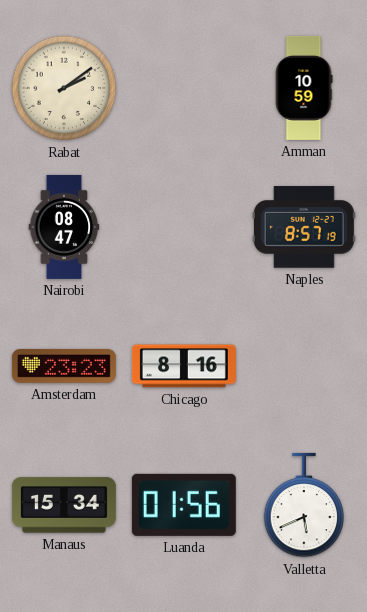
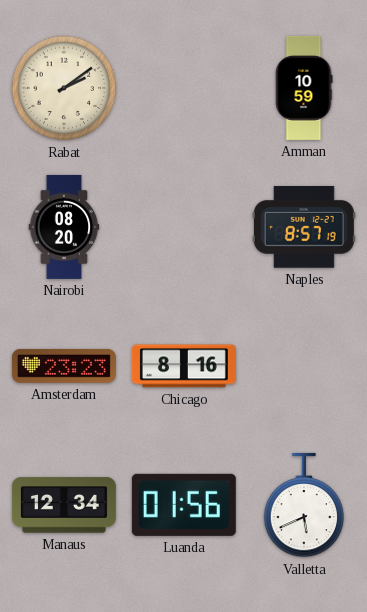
Nairobi: 08:47 -> 08:20
Manaus: 15:34 -> 12:34
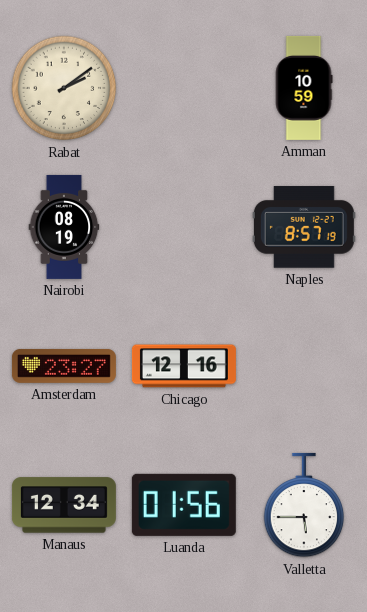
Nairobi: 08:20 -> 08:19
Amsterdam: 23:23 -> 23:27
Chicago: 8:16 -> 12:16
Valletta: 5:41 -> 5:45
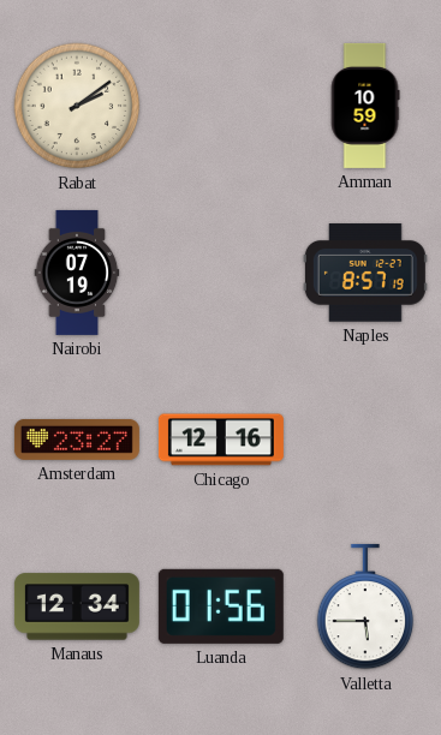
Nairobi: 08:19 -> 07:19
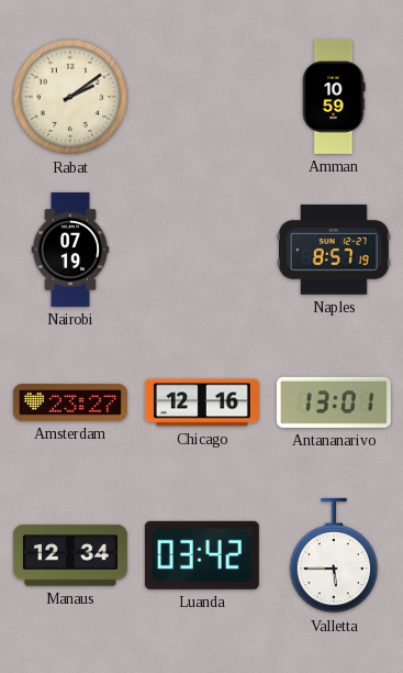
Antananarivo: none -> 13:01
Luanda: 01:56 -> 03:42
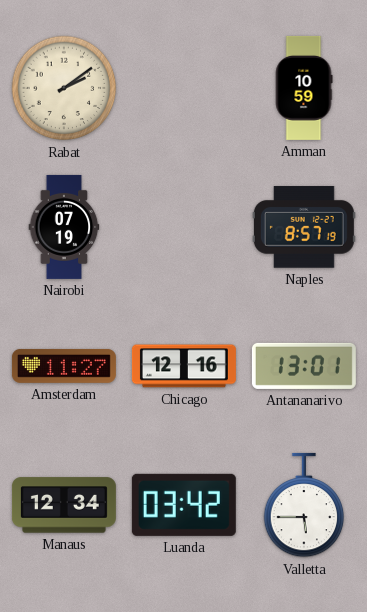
Amsterdam: 23:27 -> 11:27
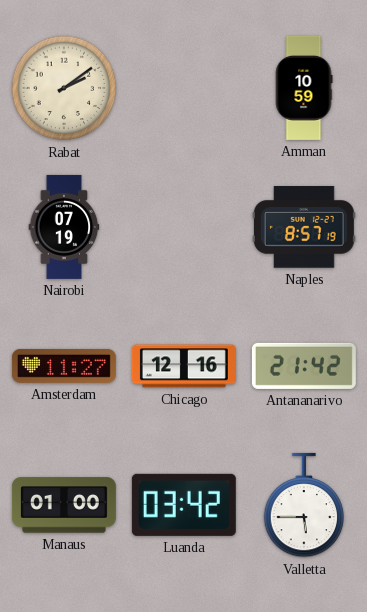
Antananarivo: 13:01 -> 21:42
Manaus: 12:34 -> 01:00
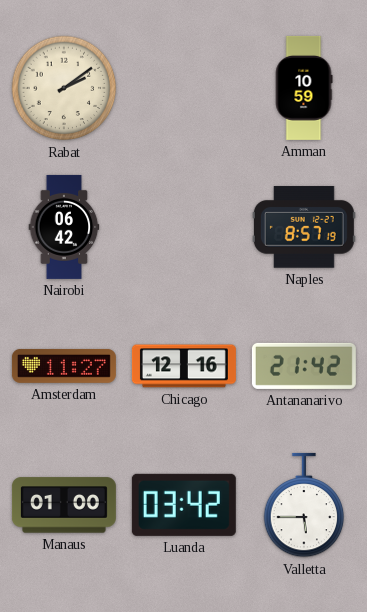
Nairobi: 07:19 -> 06:42
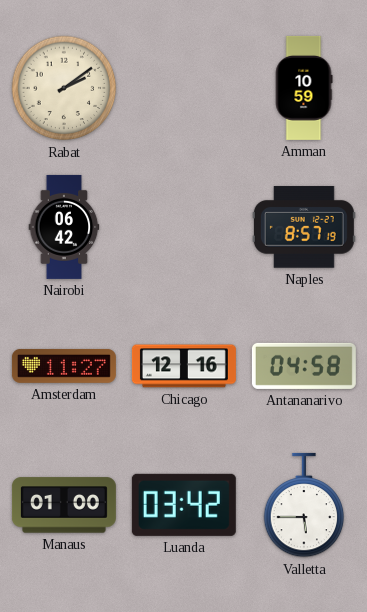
Antananarivo: 21:42 -> 04:58
